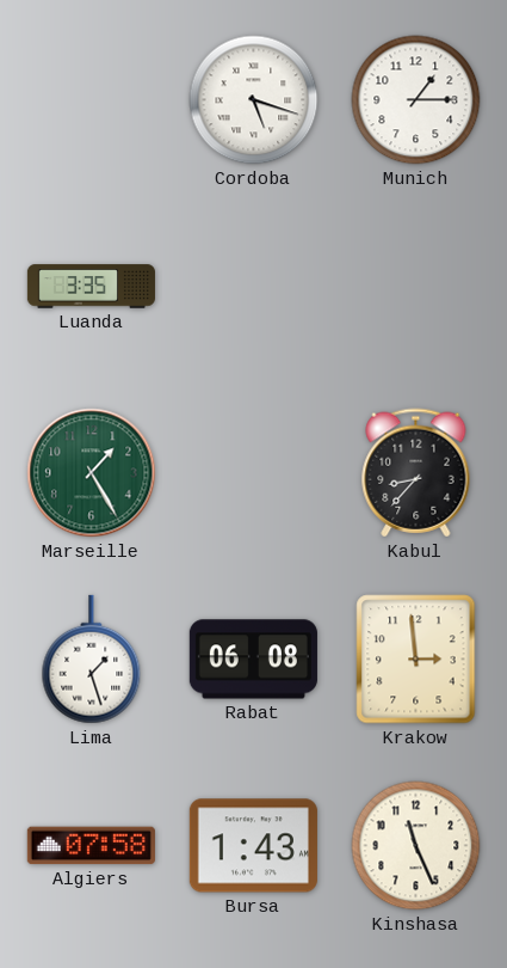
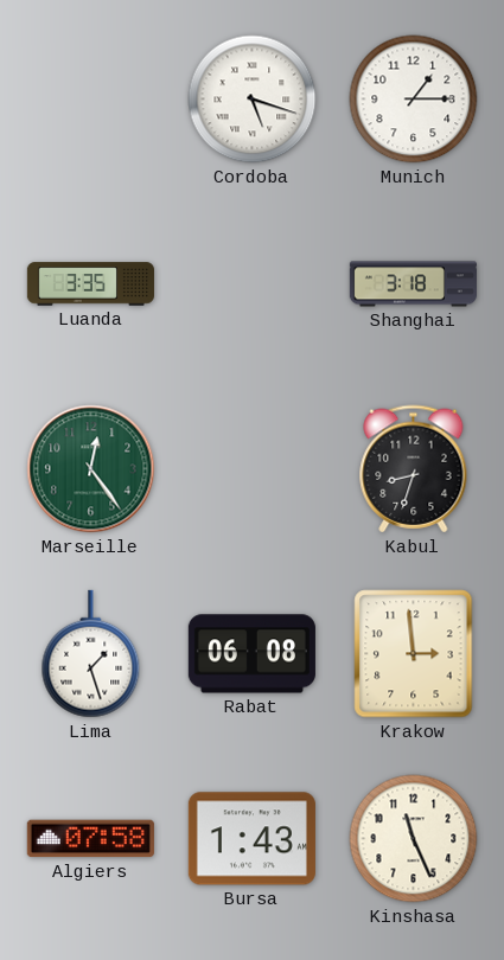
Shanghai: none -> 3:18
Marseille: 1:25 -> 12:24
Kabul: 8:37 -> 8:33
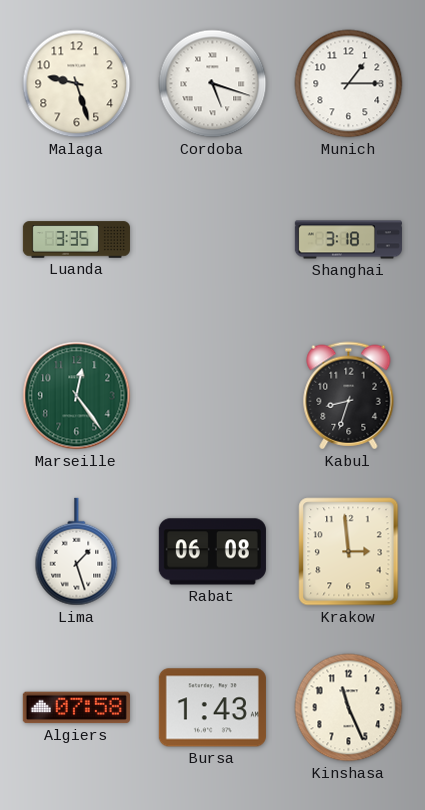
Malaga: none -> 9:27
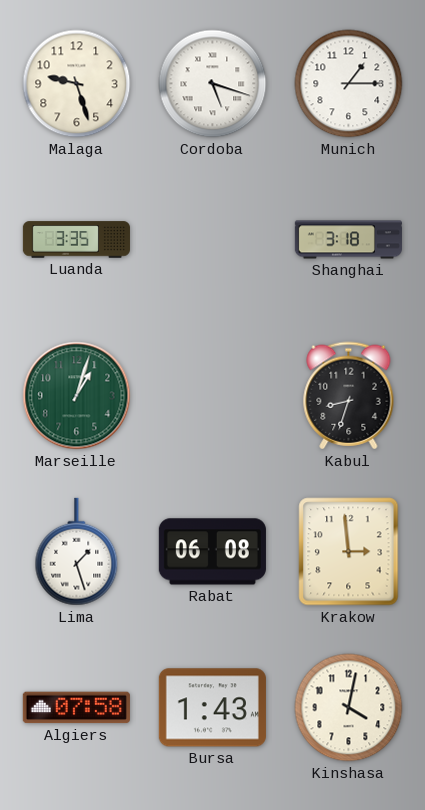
Marseille: 12:24 -> 1:03
Kinshasa: 11:26 -> 4:02
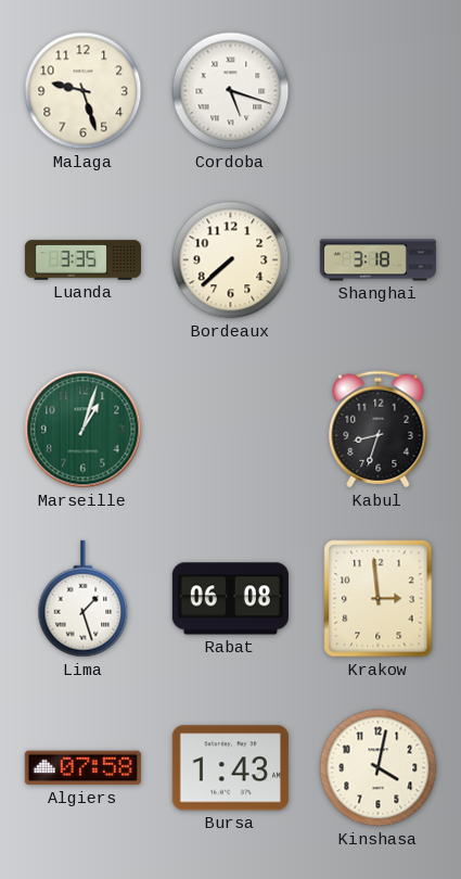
Munich: 1:15 -> none
Bordeaux: none -> 7:38
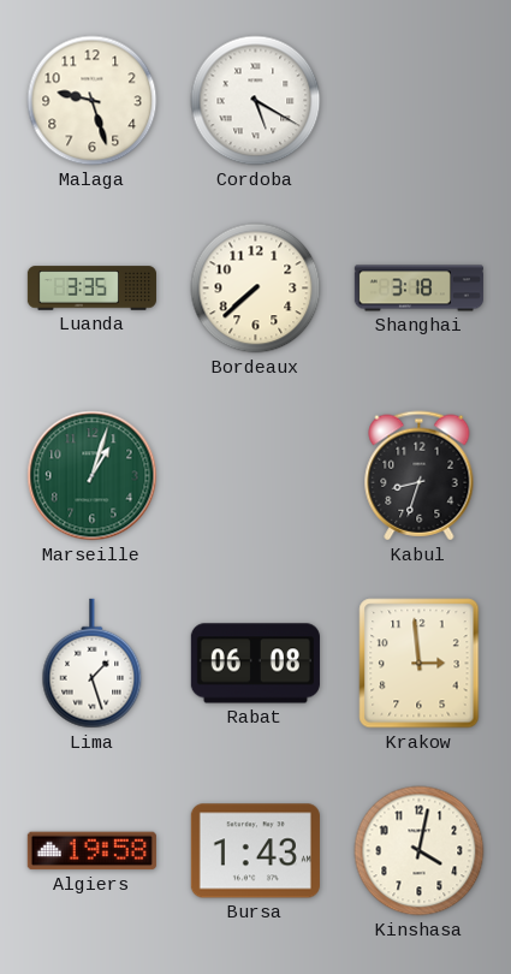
Cordoba: 5:18 -> 5:20
Algiers: 07:58 -> 19:58
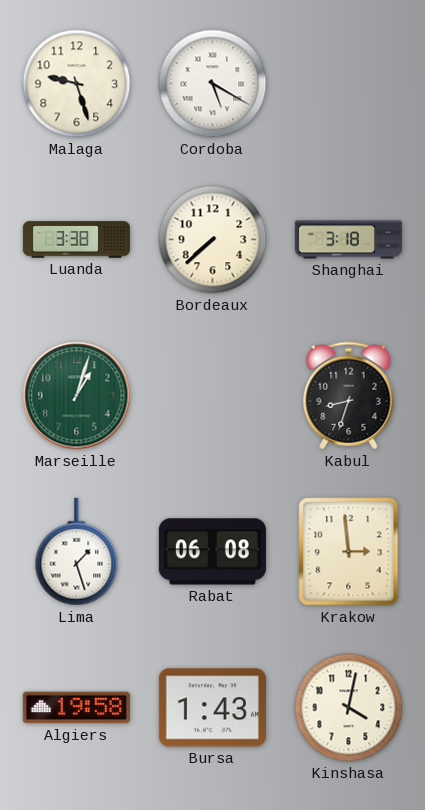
Luanda: 3:35 -> 3:38
